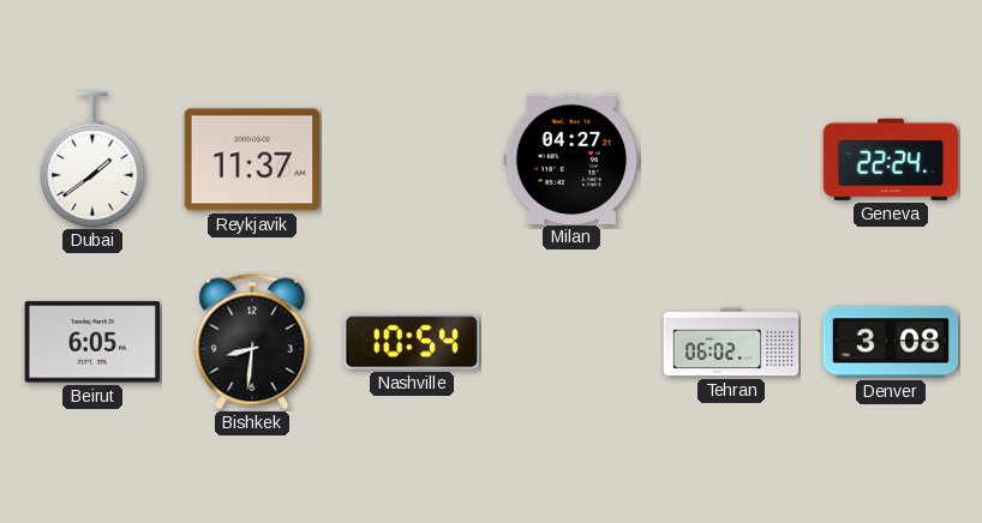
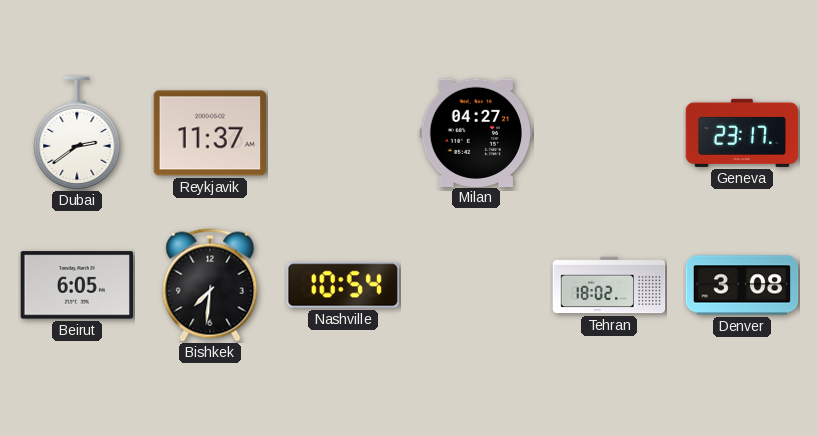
Dubai: 1:39 -> 2:39
Geneva: 22:24 -> 23:17
Bishkek: 8:31 -> 7:31
Tehran: 06:02 -> 18:02
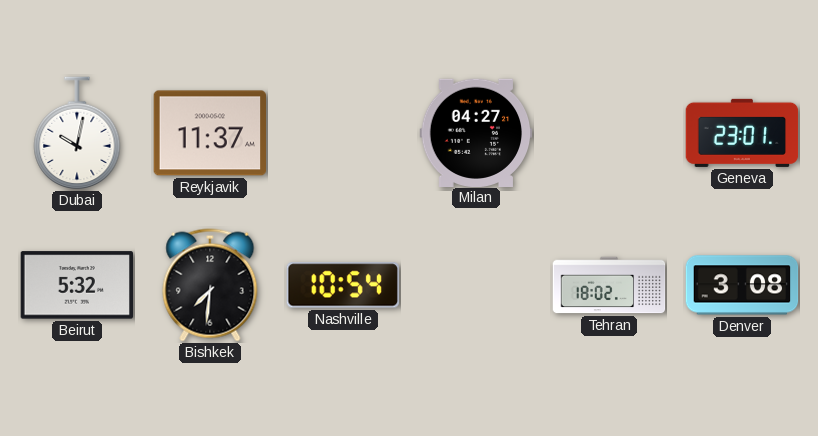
Dubai: 2:39 -> 10:02
Geneva: 23:17 -> 23:01
Beirut: 6:05 -> 5:32
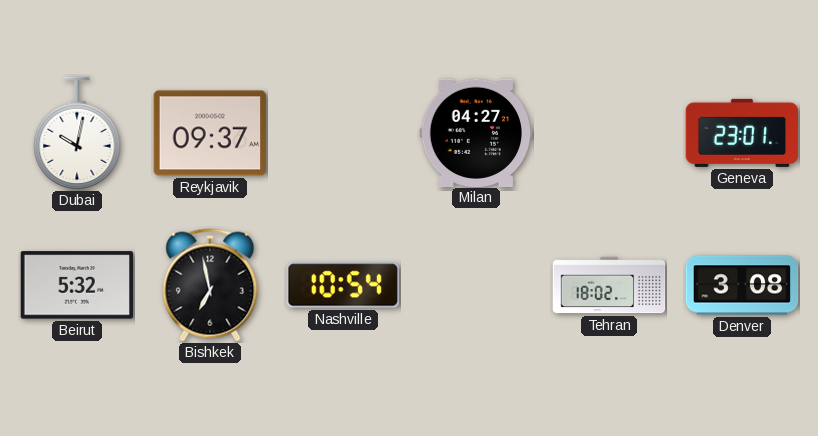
Reykjavik: 11:37 -> 09:37
Bishkek: 7:31 -> 6:58
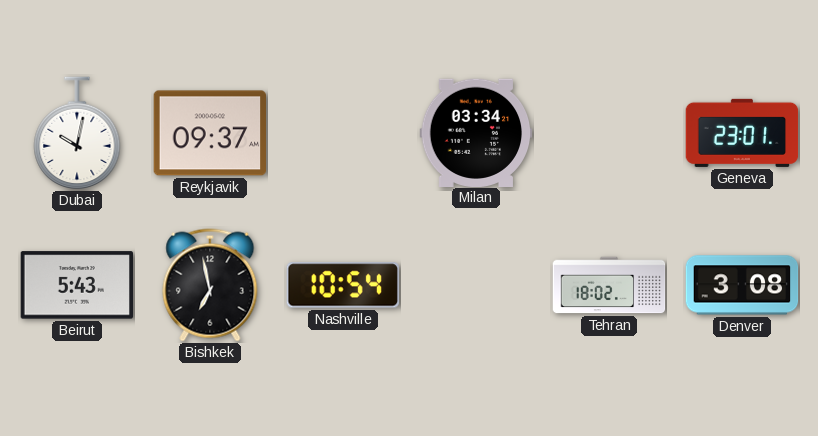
Milan: 04:27 -> 03:34
Beirut: 5:32 -> 5:43
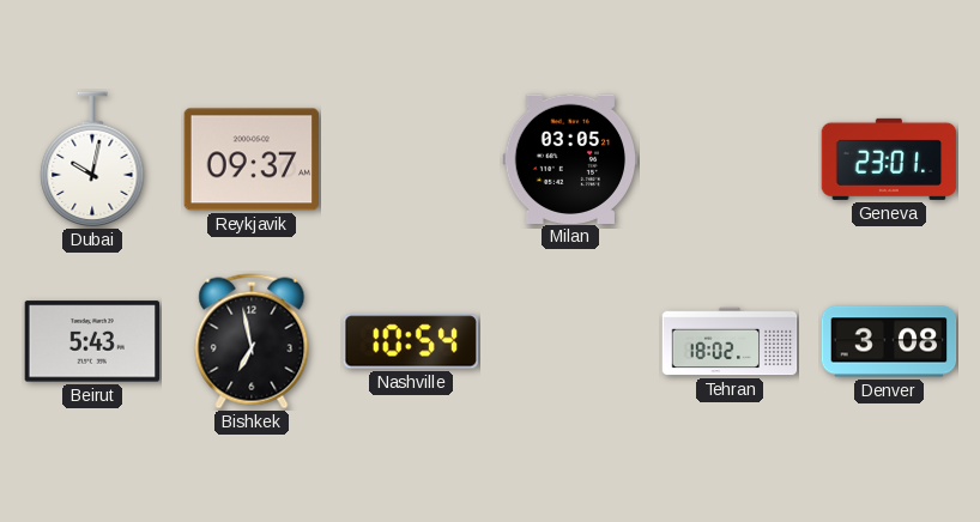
Milan: 03:34 -> 03:05
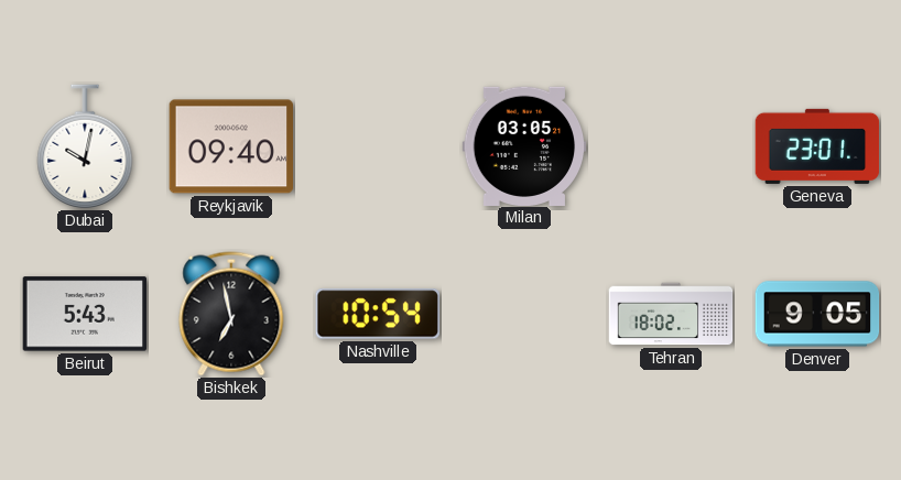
Reykjavik: 09:37 -> 09:40
Denver: 3:08 -> 9:05
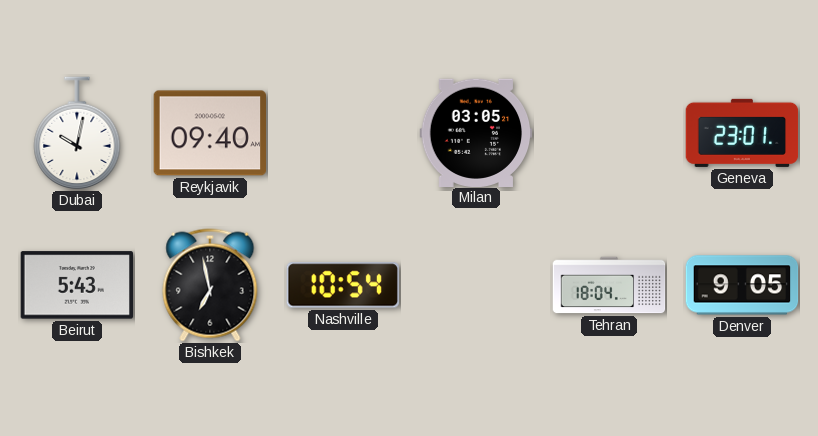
Tehran: 18:02 -> 18:04
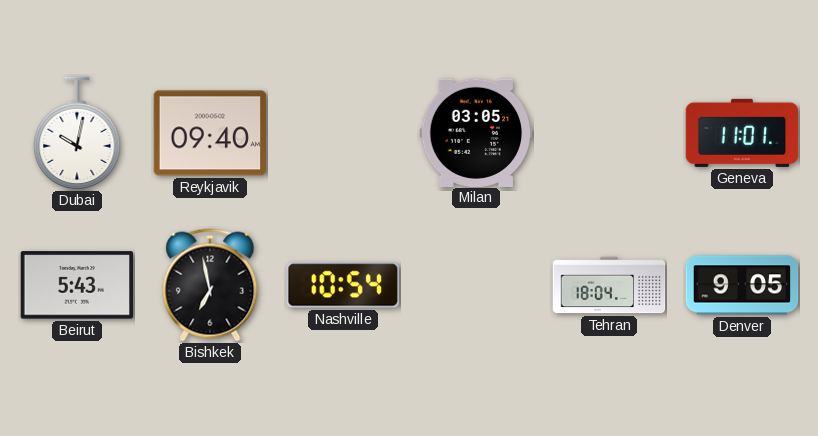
Geneva: 23:01 -> 11:01
